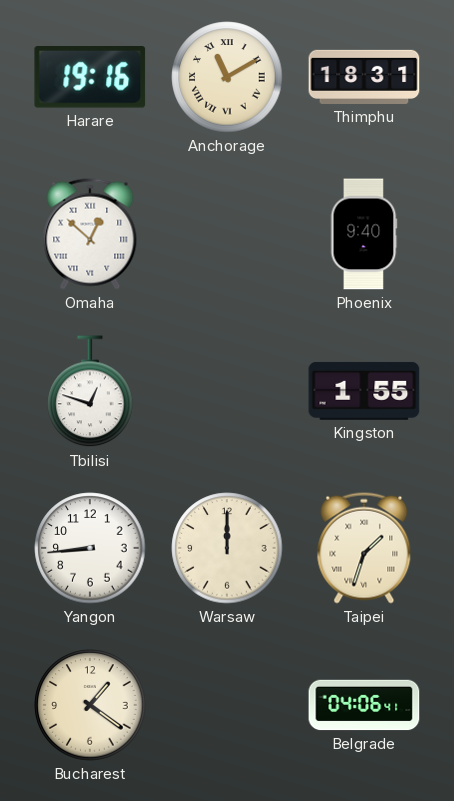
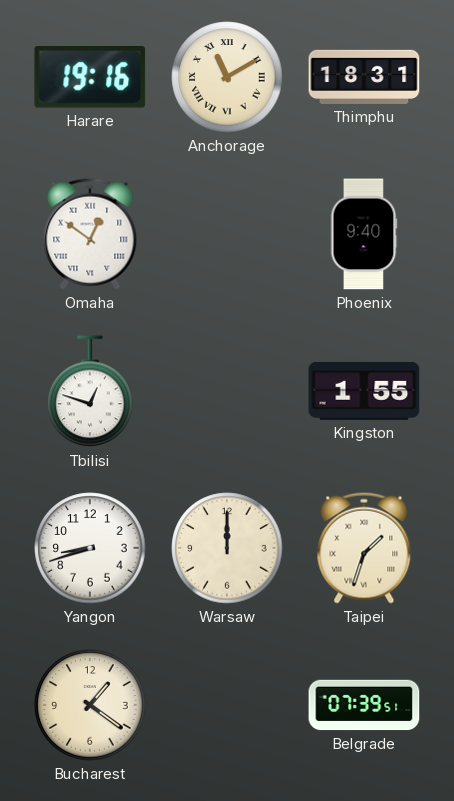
Omaha: 12:52 -> 12:51
Yangon: 8:44 -> 8:42
Belgrade: 04:06 -> 07:39
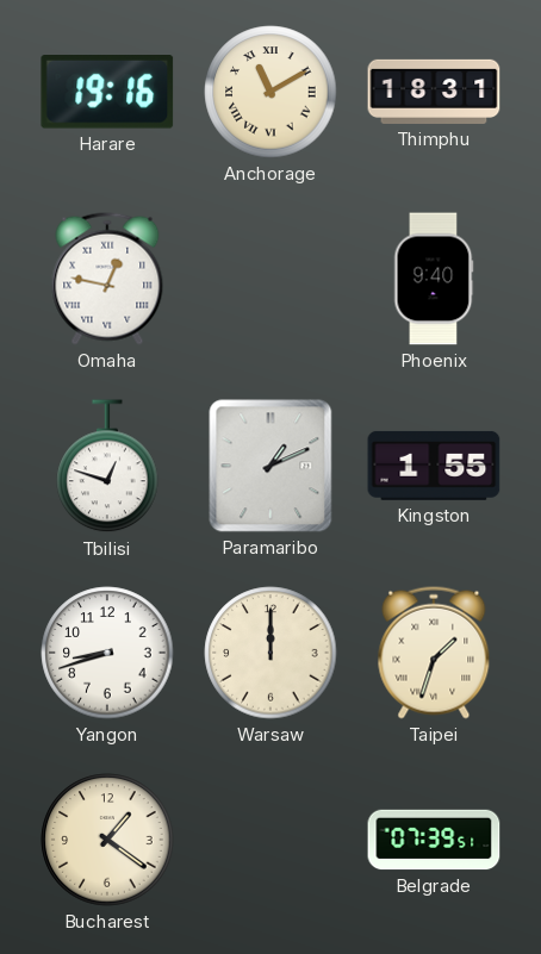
Omaha: 12:51 -> 12:47
Paramaribo: none -> 1:11
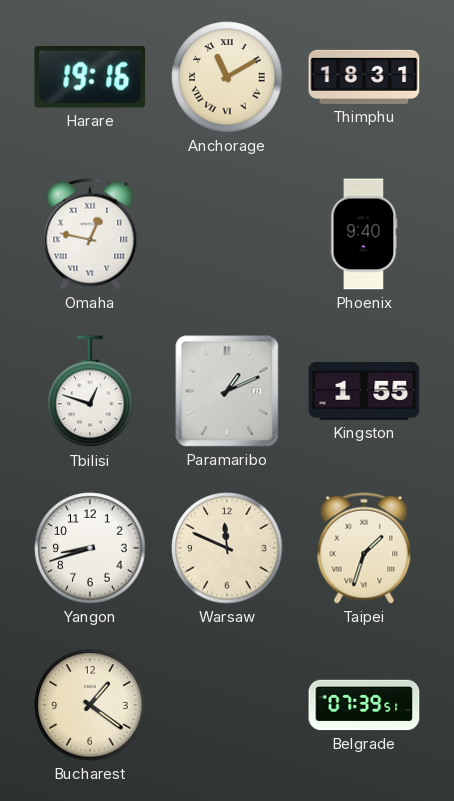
Warsaw: 12:00 -> 11:49
